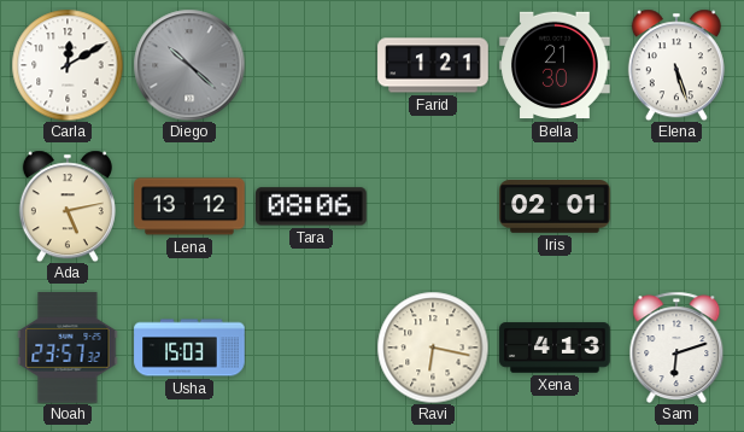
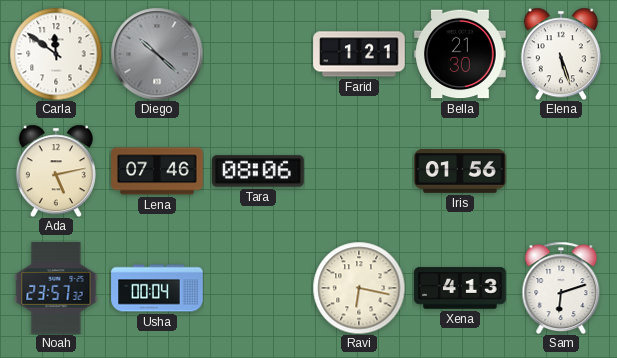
Carla: 12:10 -> 11:51
Lena: 13:12 -> 07:46
Iris: 02:01 -> 01:56
Usha: 15:03 -> 00:04
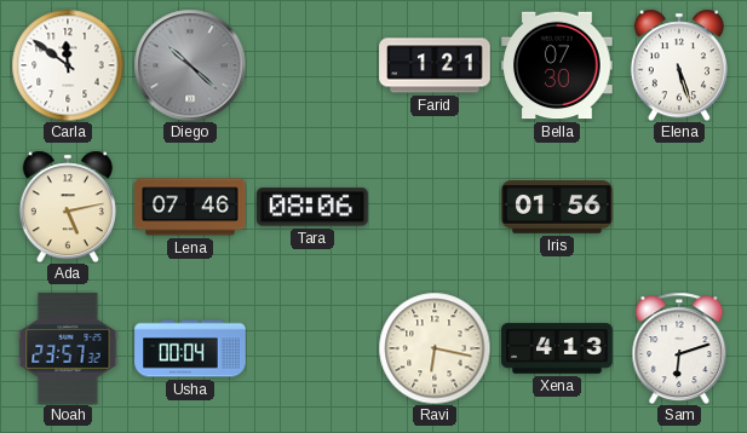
Bella: 21:30 -> 07:30
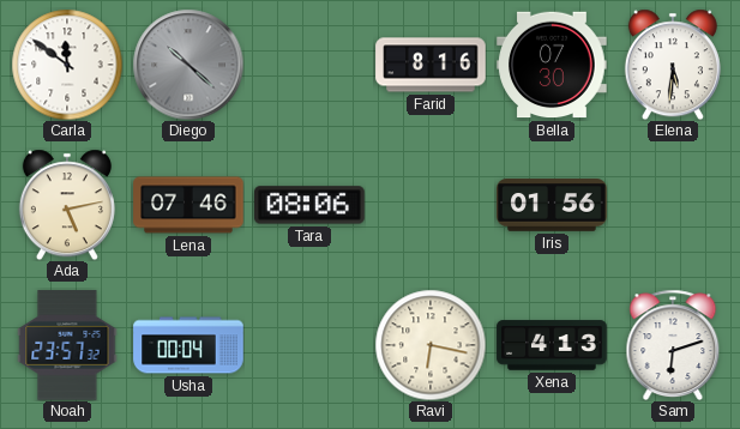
Farid: 1:21 -> 8:16
Elena: 5:27 -> 5:31
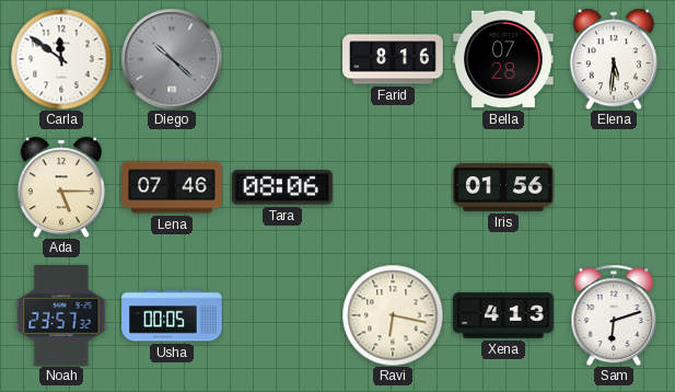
Bella: 07:30 -> 07:28
Ada: 5:13 -> 5:15
Usha: 00:04 -> 00:05
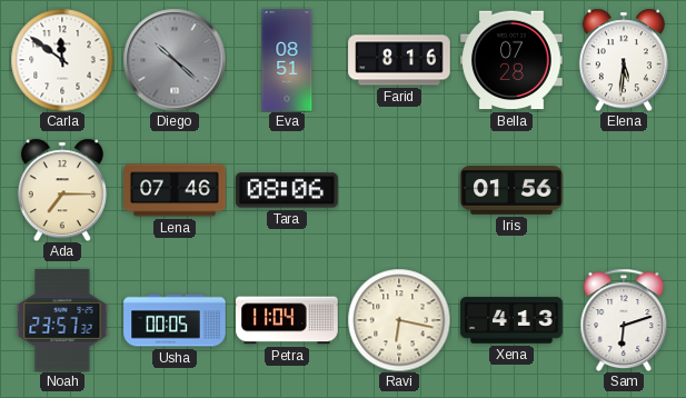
Eva: none -> 08:51
Ada: 5:15 -> 7:15
Petra: none -> 11:04
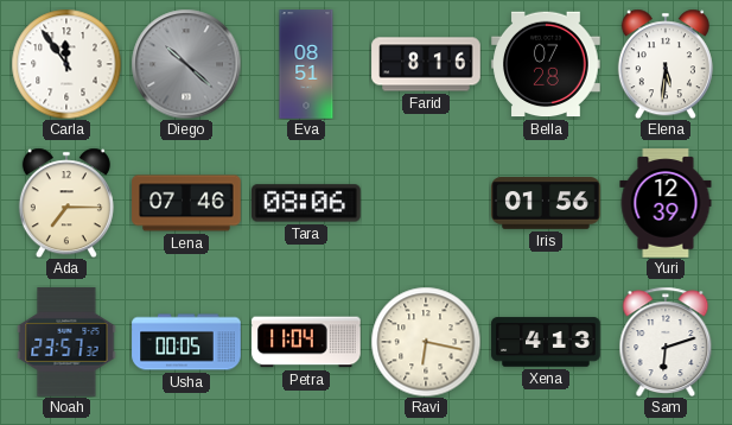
Carla: 11:51 -> 11:54
Yuri: none -> 12:39
